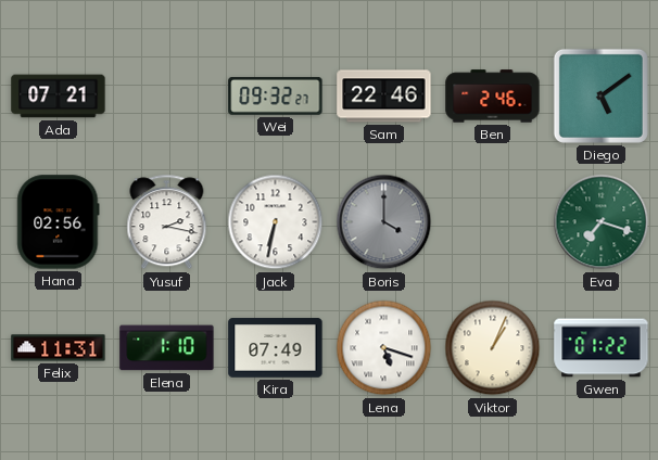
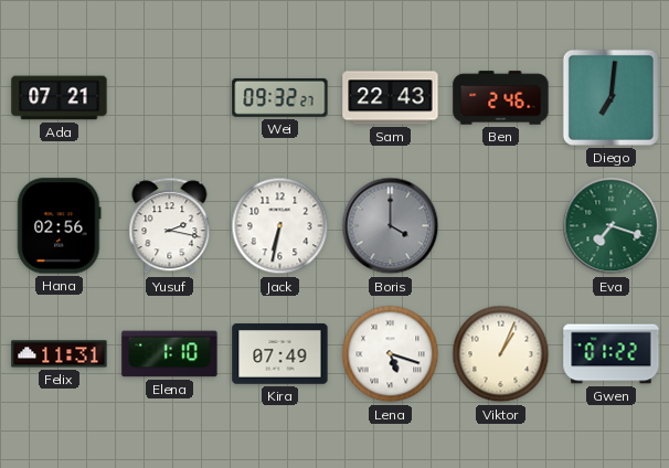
Sam: 22:46 -> 22:43
Diego: 5:09 -> 7:01
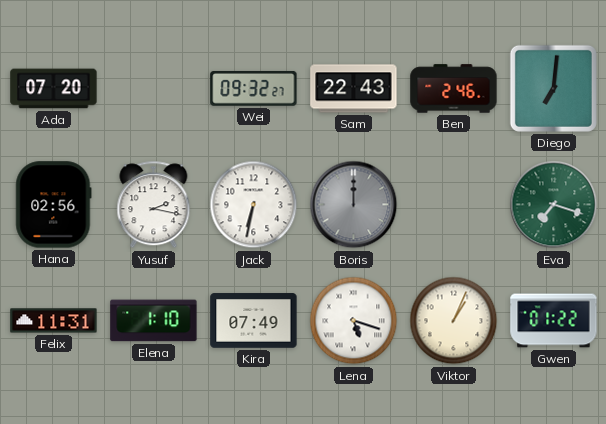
Ada: 07:21 -> 07:20
Boris: 4:00 -> 12:00
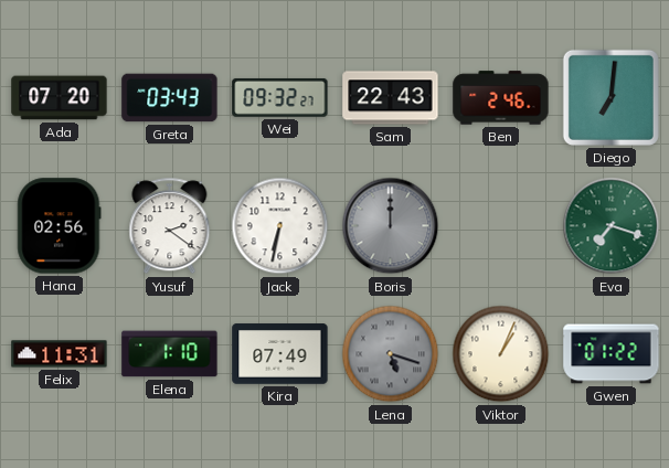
Greta: none -> 03:43
Yusuf: 2:17 -> 2:21
Lena dial: white -> grey
